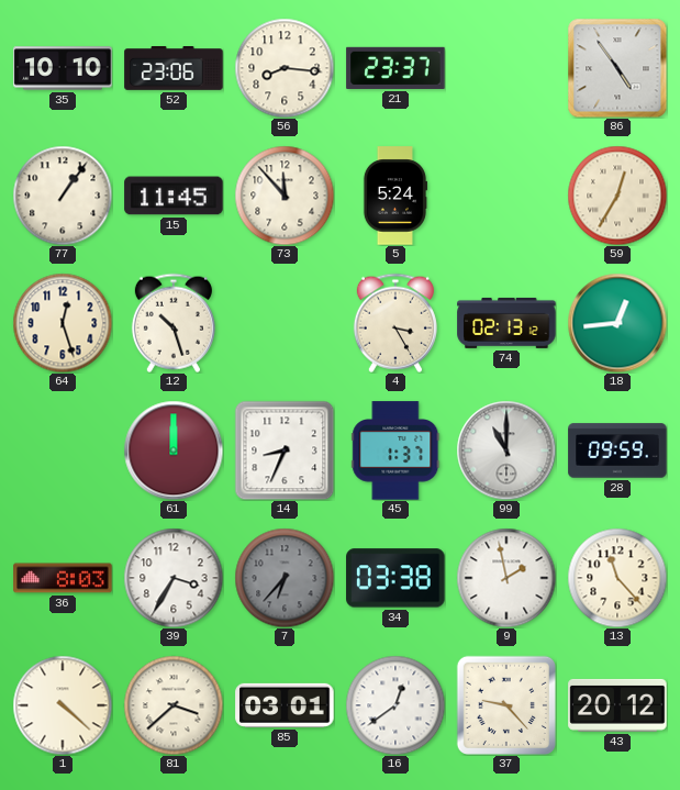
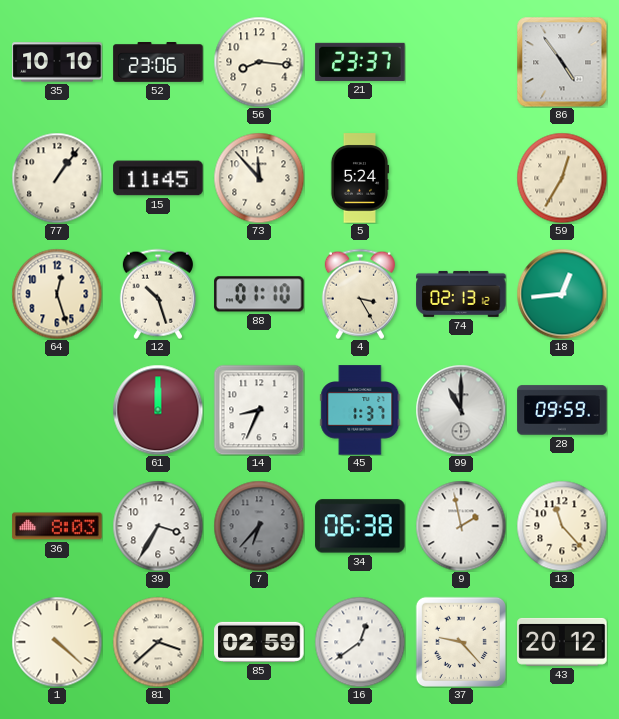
88: none -> 01:10
34: 03:38 -> 06:38
85: 03:01 -> 02:59
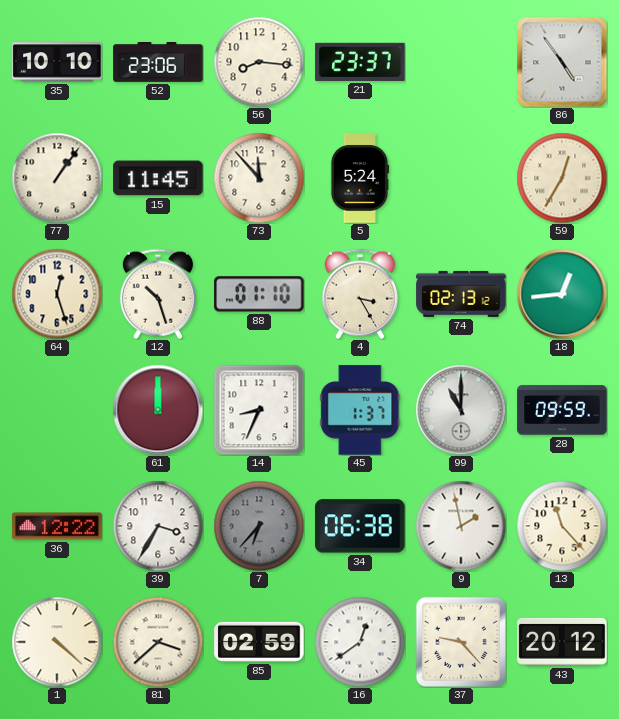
36: 8:03 -> 12:22
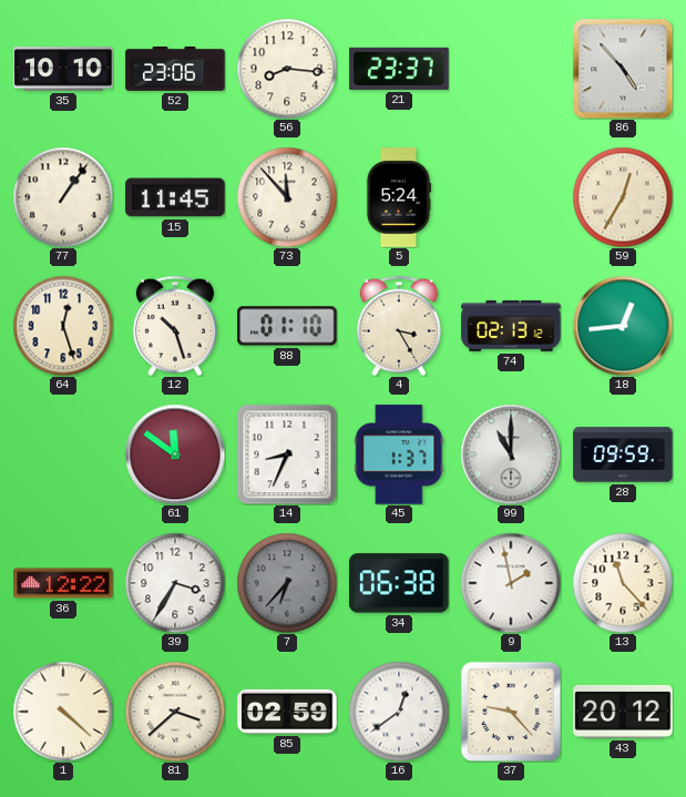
86: 4:54 -> 4:53
61: 12:00 -> 11:51
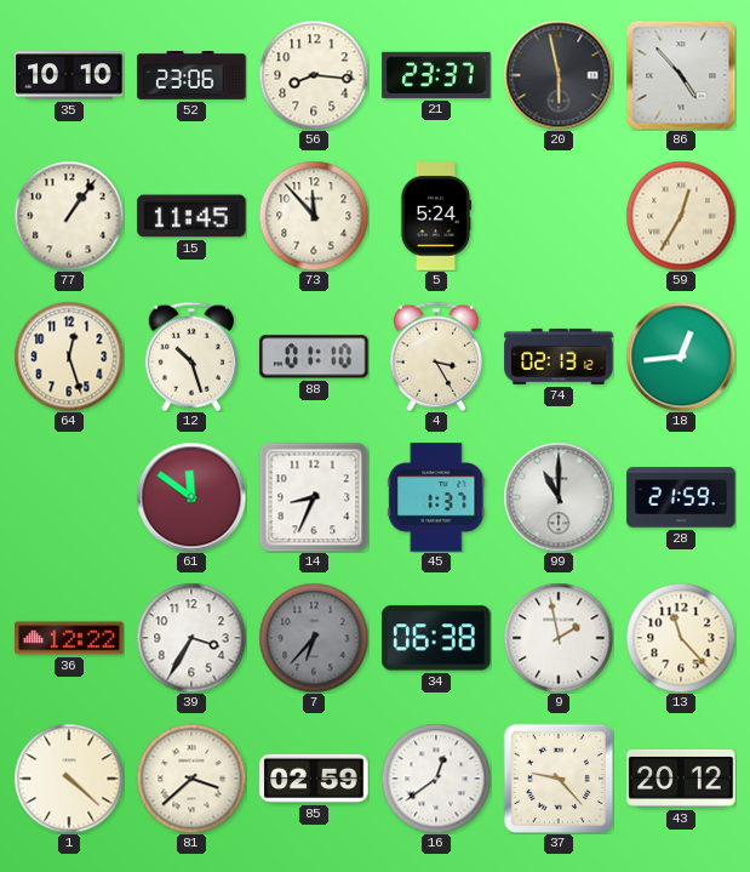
20: none -> 5:58
28: 09:59 -> 21:59
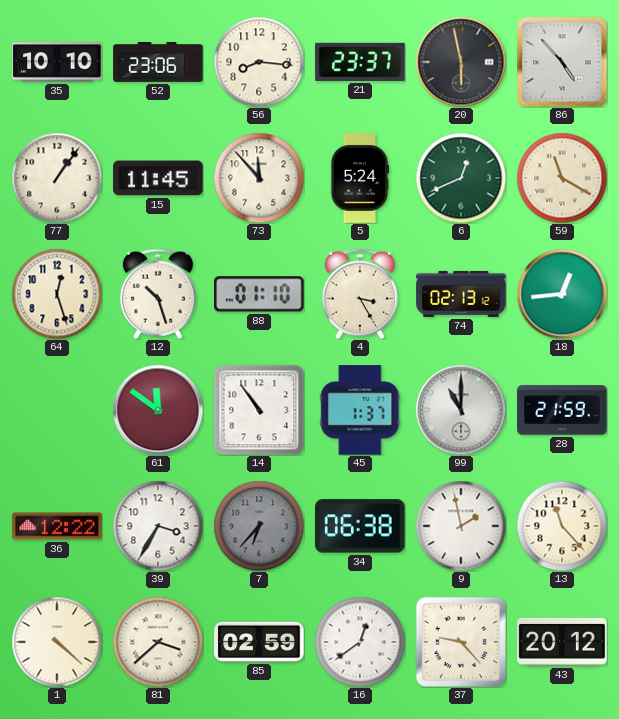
6: none -> 12:41
59: 12:35 -> 11:20
14: 8:34 -> 10:54
